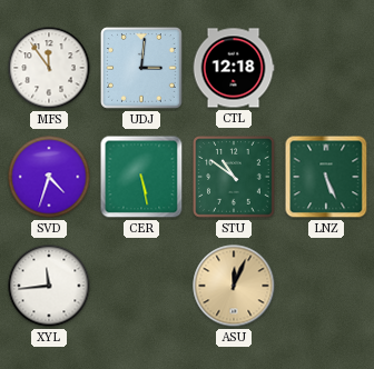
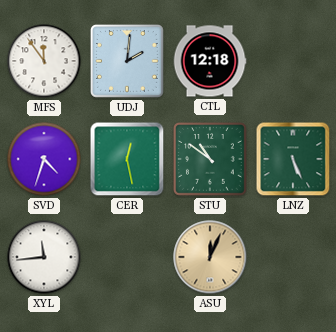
UDJ: 3:01 -> 2:01
CER: 5:28 -> 12:28
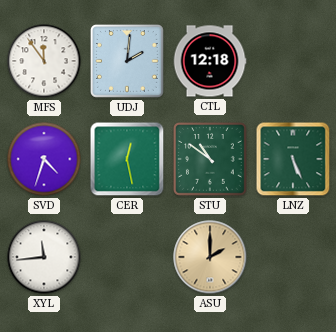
ASU: 12:04 -> 2:00
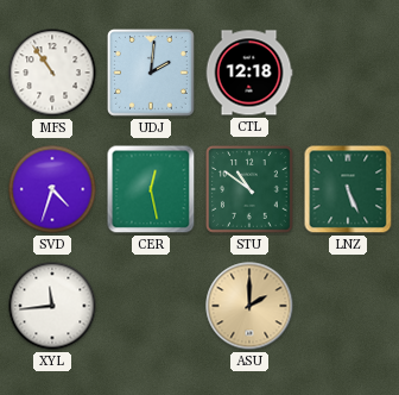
MFS: 11:54 -> 10:54
